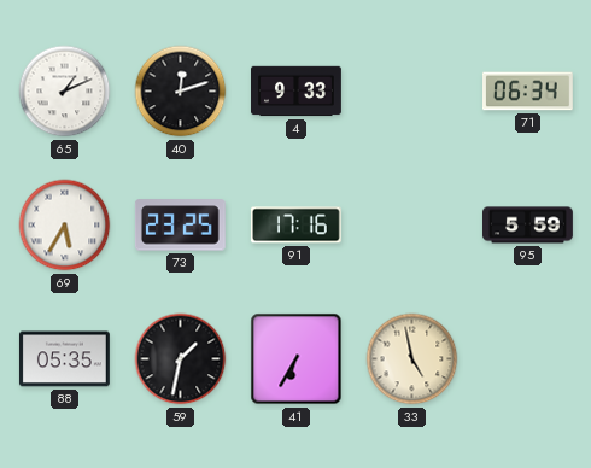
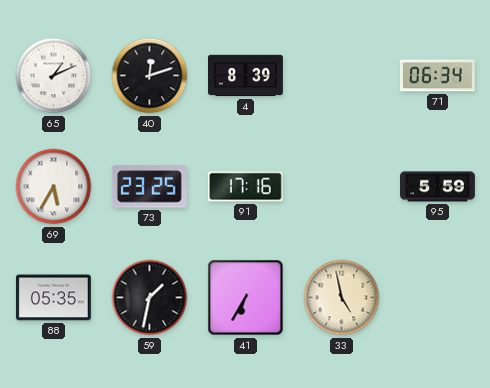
4: 9:33 -> 8:39
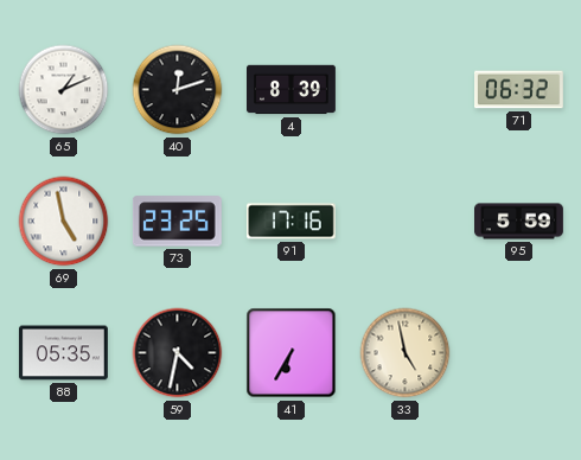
71: 06:34 -> 06:32
69: 5:35 -> 4:58
59: 1:32 -> 4:32
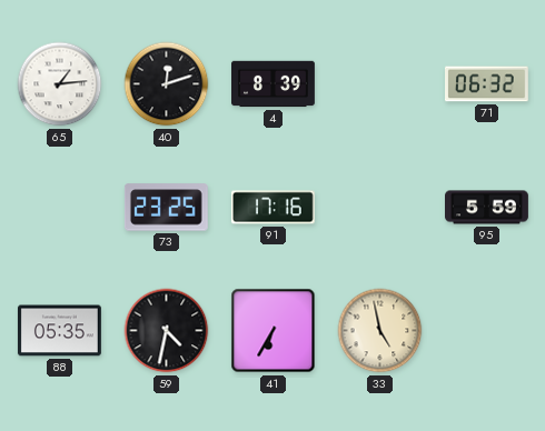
65: 1:11 -> 1:14
69: 4:58 -> none
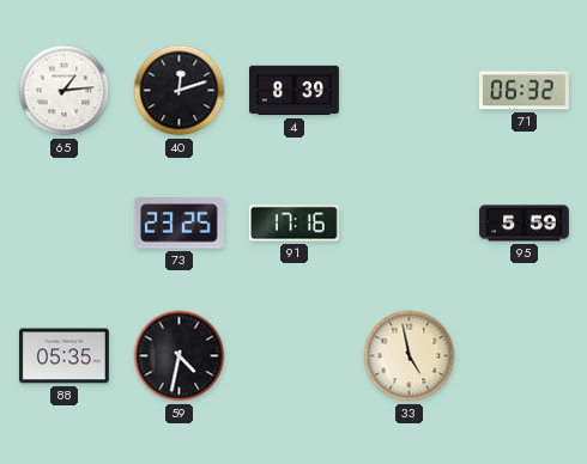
41: 6:35 -> none
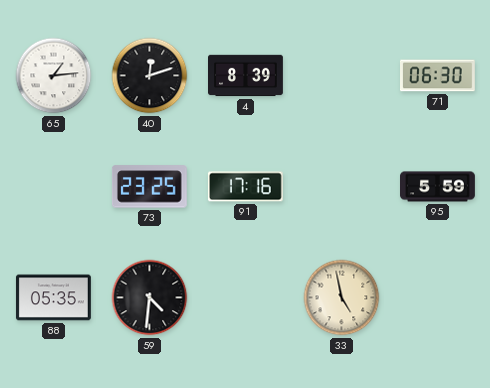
71: 06:32 -> 06:30
59: 4:32 -> 4:31
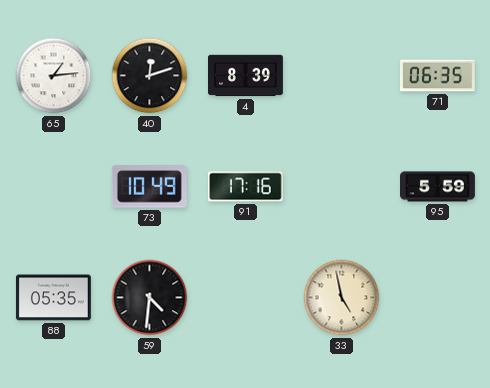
71: 06:30 -> 06:35
73: 23:25 -> 10:49
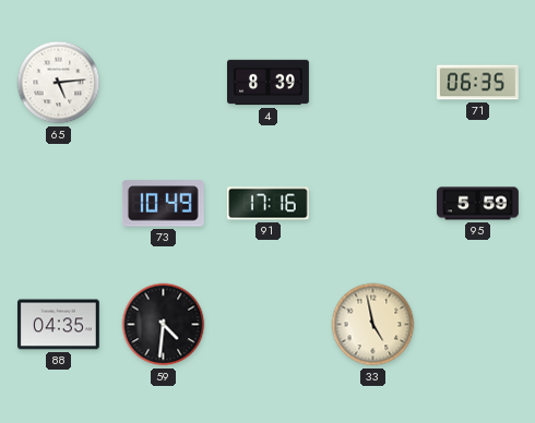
65: 1:14 -> 5:14
40: 12:12 -> none
88: 05:35 -> 04:35
